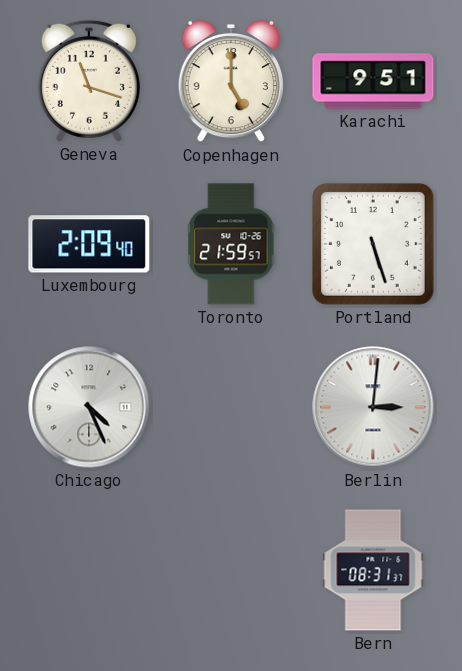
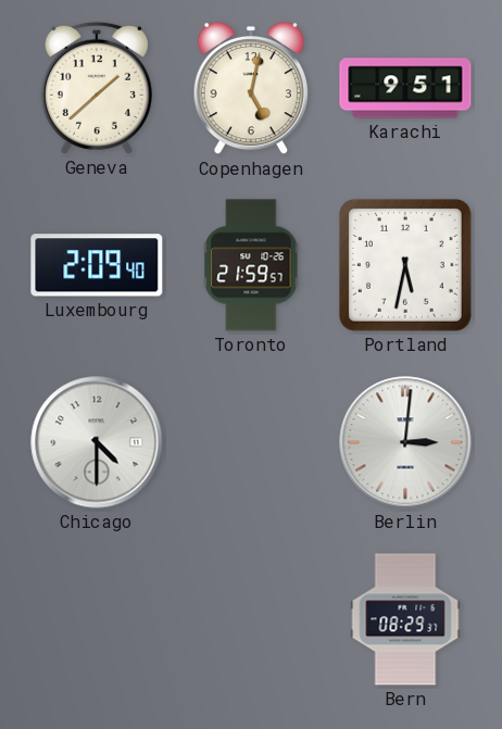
Geneva: 11:18 -> 1:38
Copenhagen: 5:00 -> 5:02
Portland: 5:27 -> 5:32
Chicago: 4:26 -> 4:30
Bern: 08:31 -> 08:29
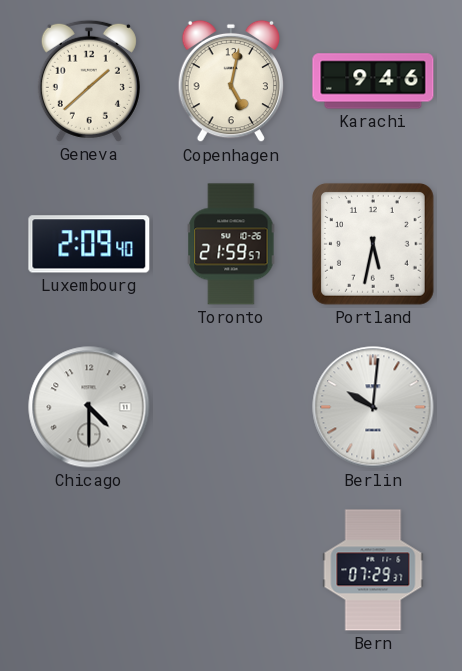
Karachi: 9:51 -> 9:46
Berlin: 3:01 -> 10:01
Bern: 08:29 -> 07:29
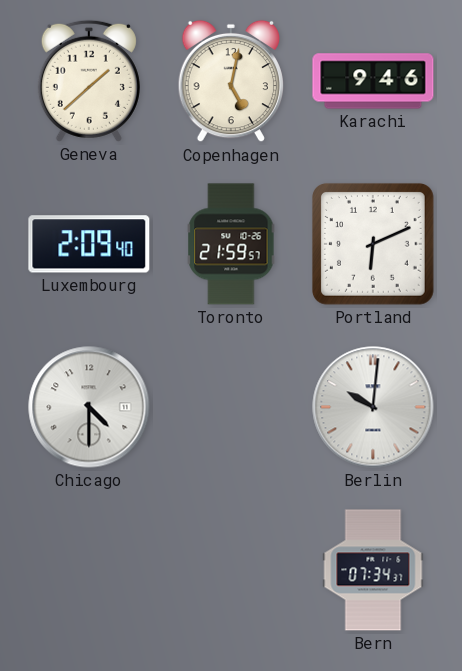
Portland: 5:32 -> 6:11
Bern: 07:29 -> 07:34
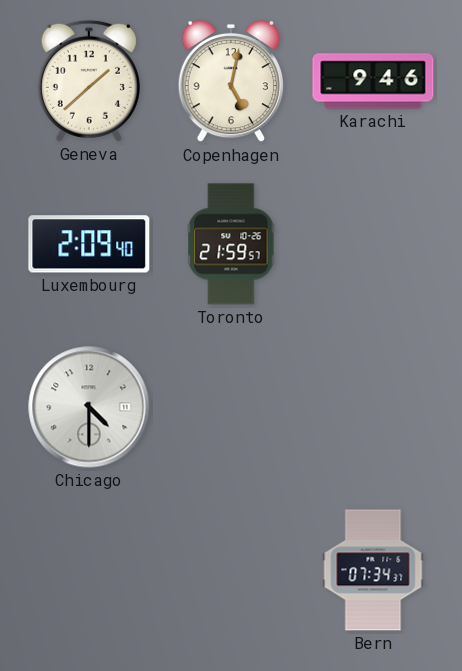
Portland: 6:11 -> none
Berlin: 10:01 -> none
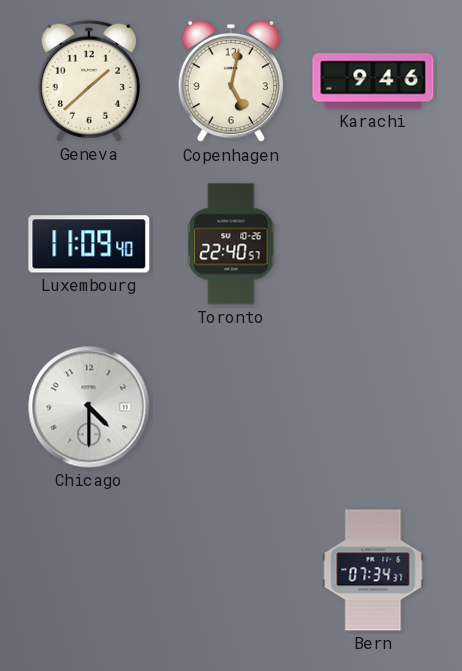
Luxembourg: 2:09 -> 11:09
Toronto: 21:59 -> 22:40
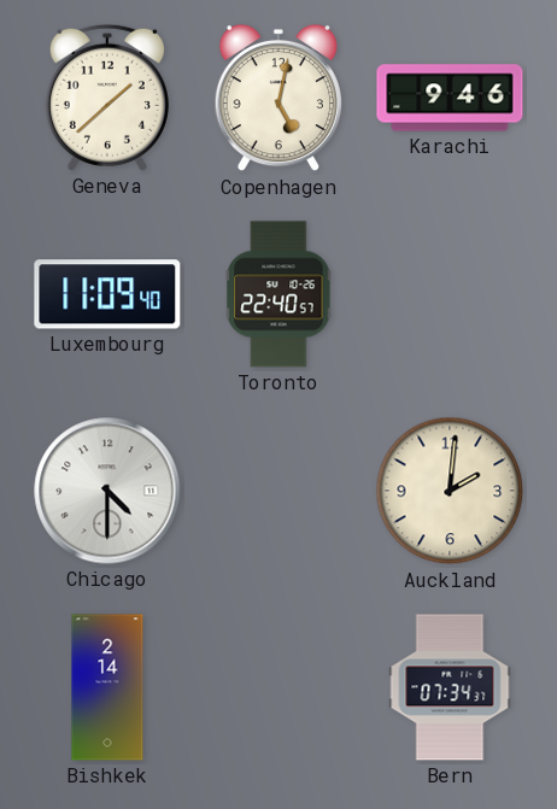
Auckland: none -> 2:01
Bishkek: none -> 2:14
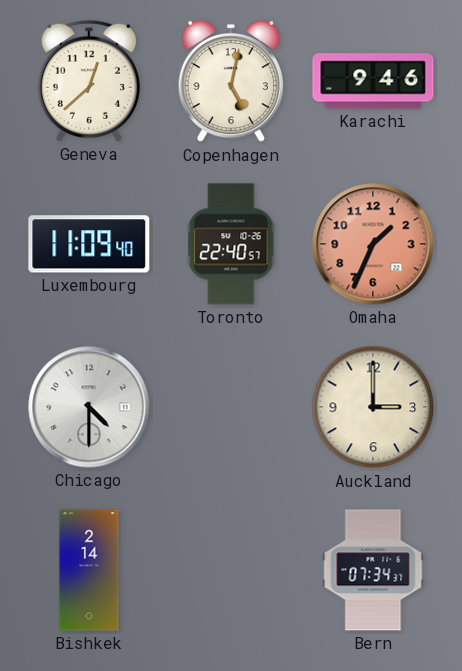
Geneva: 1:38 -> 12:38
Omaha: none -> 1:34
Auckland: 2:01 -> 3:00
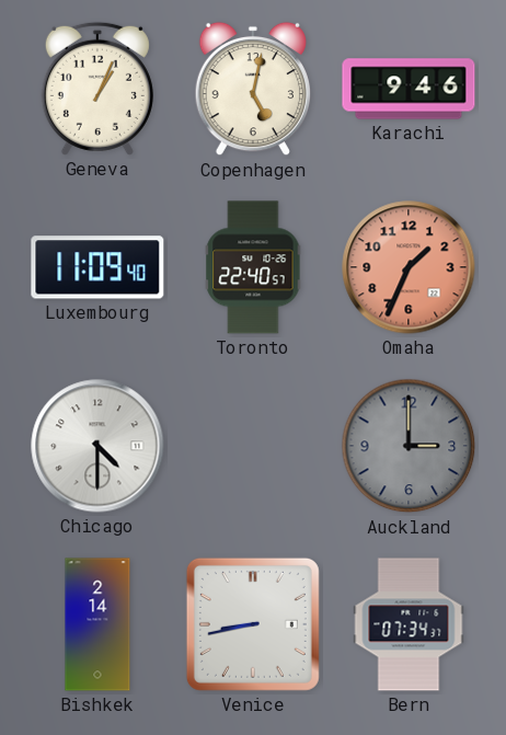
Geneva: 12:38 -> 1:04
Auckland dial: cream -> grey
Venice: none -> 8:43
